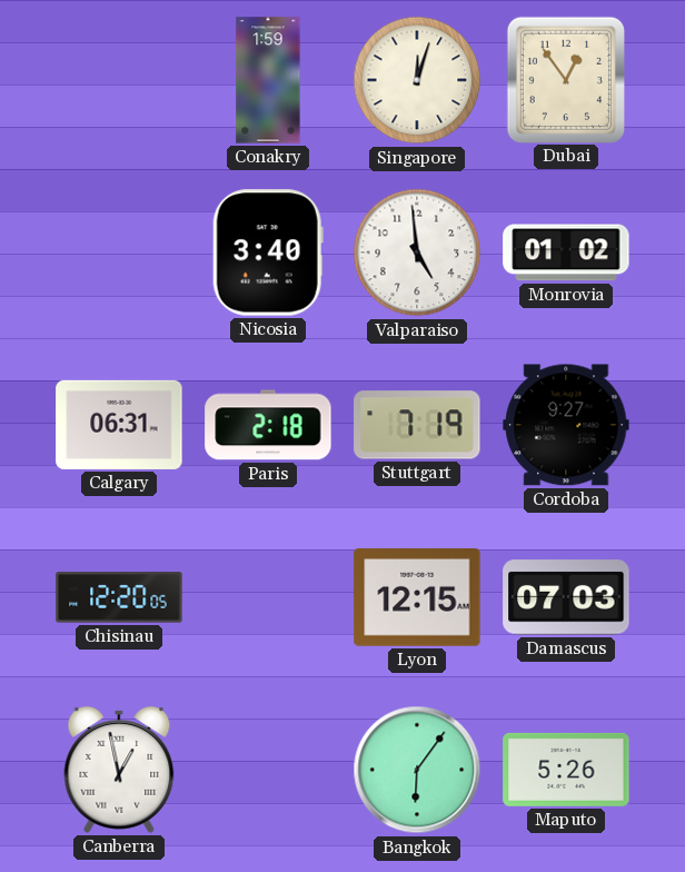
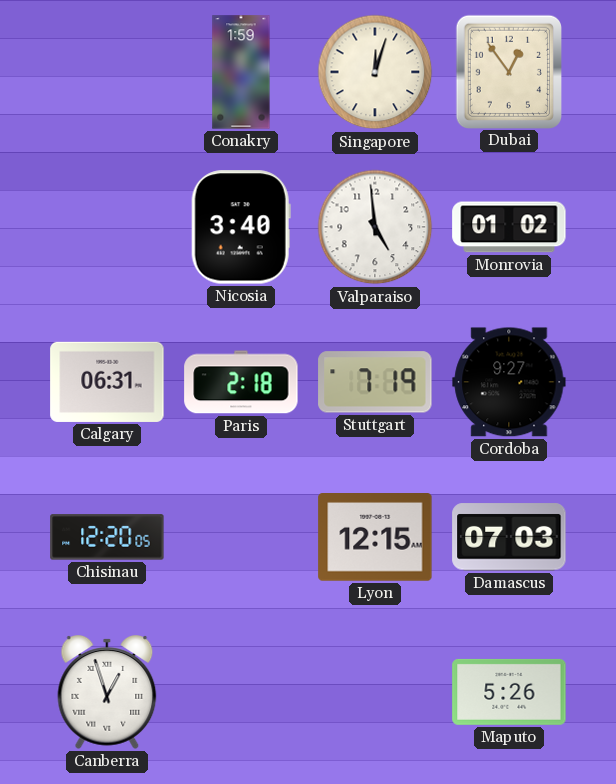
Canberra: 12:58 -> 12:57
Bangkok: 6:06 -> none
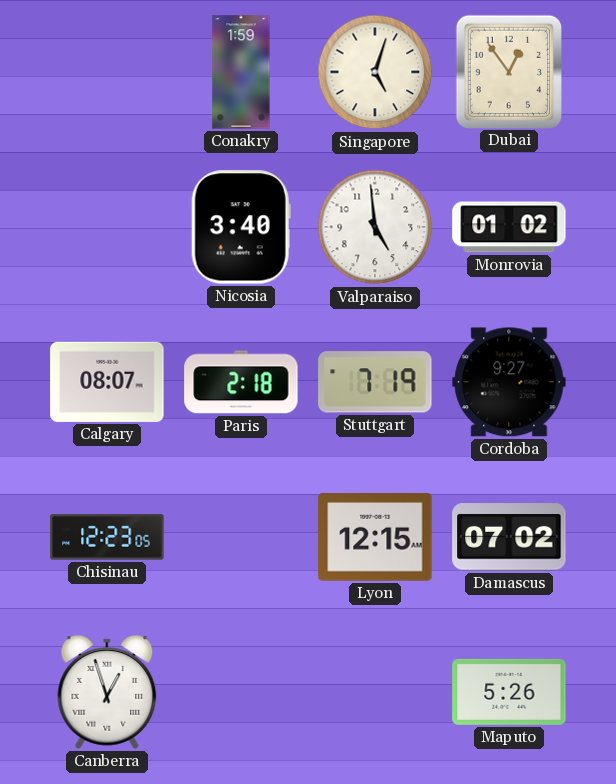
Singapore: 12:03 -> 5:03
Calgary: 06:31 -> 08:07
Chisinau: 12:20 -> 12:23
Damascus: 07:03 -> 07:02
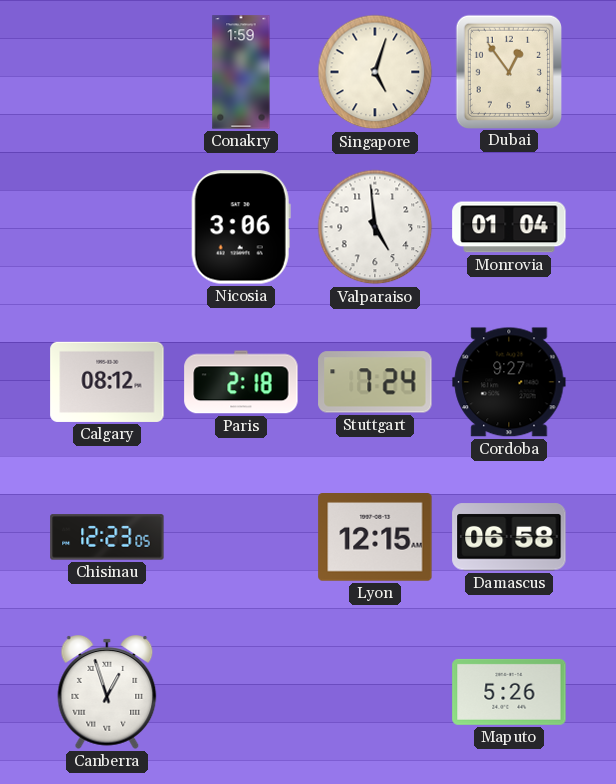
Nicosia: 3:40 -> 3:06
Monrovia: 01:02 -> 01:04
Calgary: 08:07 -> 08:12
Stuttgart: 7:19 -> 7:24
Damascus: 07:02 -> 06:58
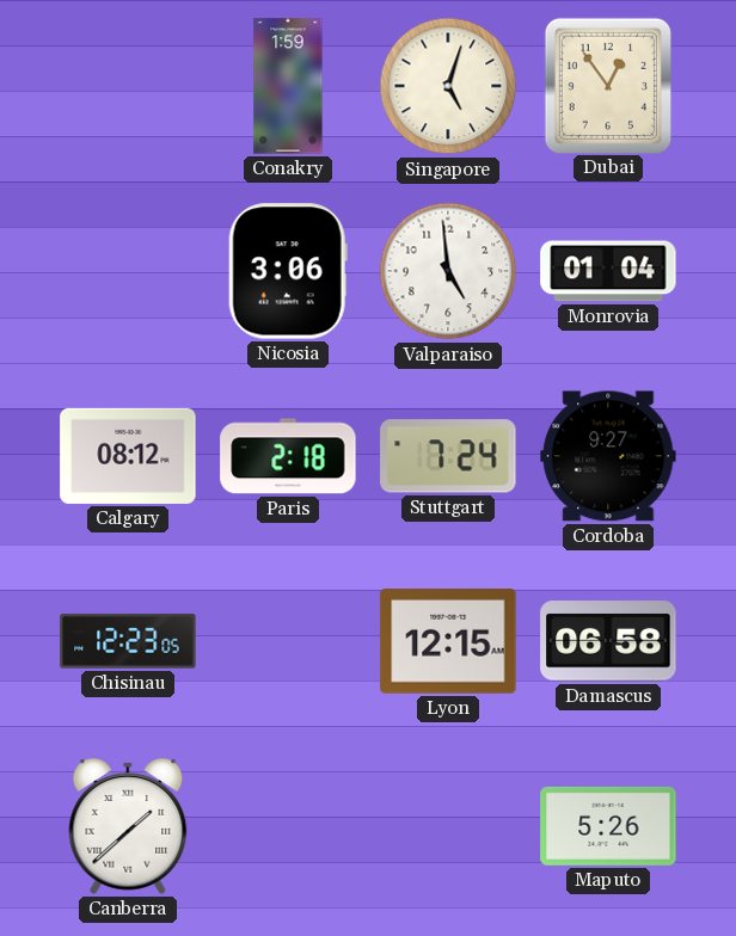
Canberra: 12:57 -> 1:38
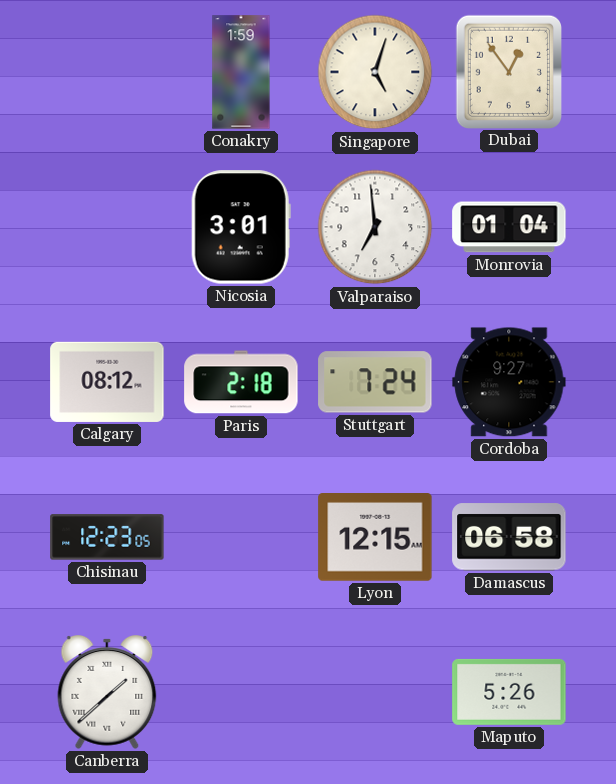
Nicosia: 3:06 -> 3:01
Valparaiso: 4:59 -> 6:59
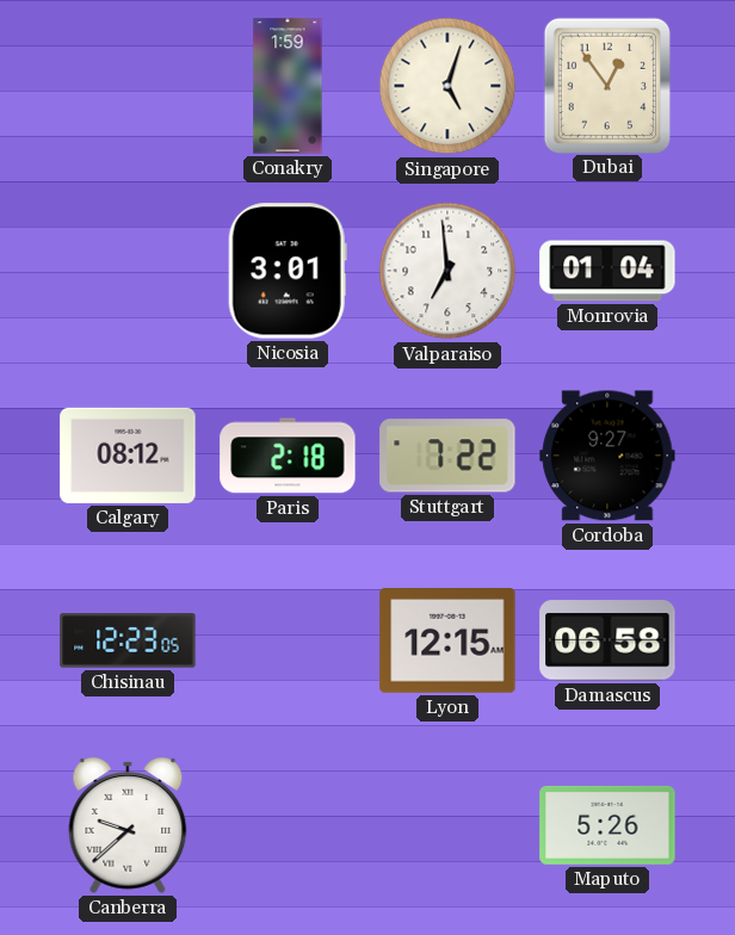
Stuttgart: 7:24 -> 7:22
Canberra: 1:38 -> 9:38
